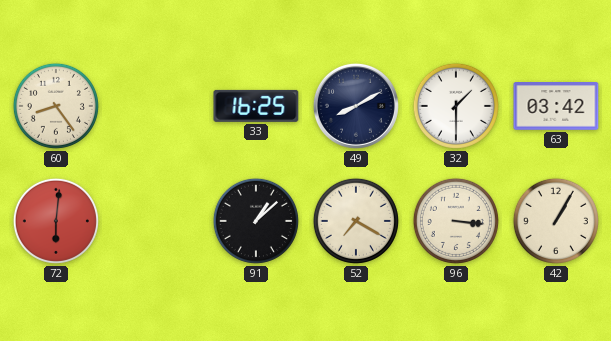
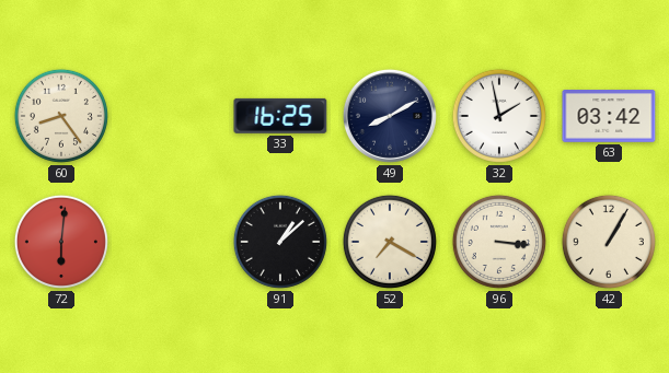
32: 1:30 -> 1:58
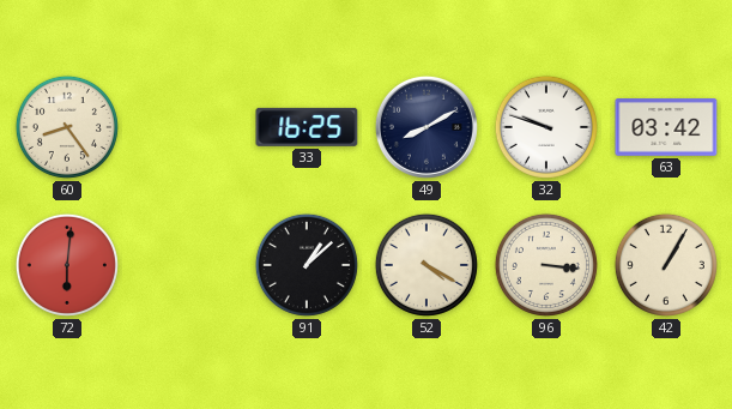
32: 1:58 -> 9:48
52: 7:20 -> 4:20
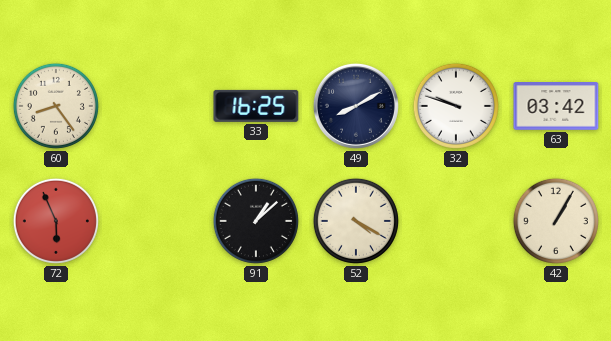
72: 6:01 -> 5:56
96: 3:16 -> none
